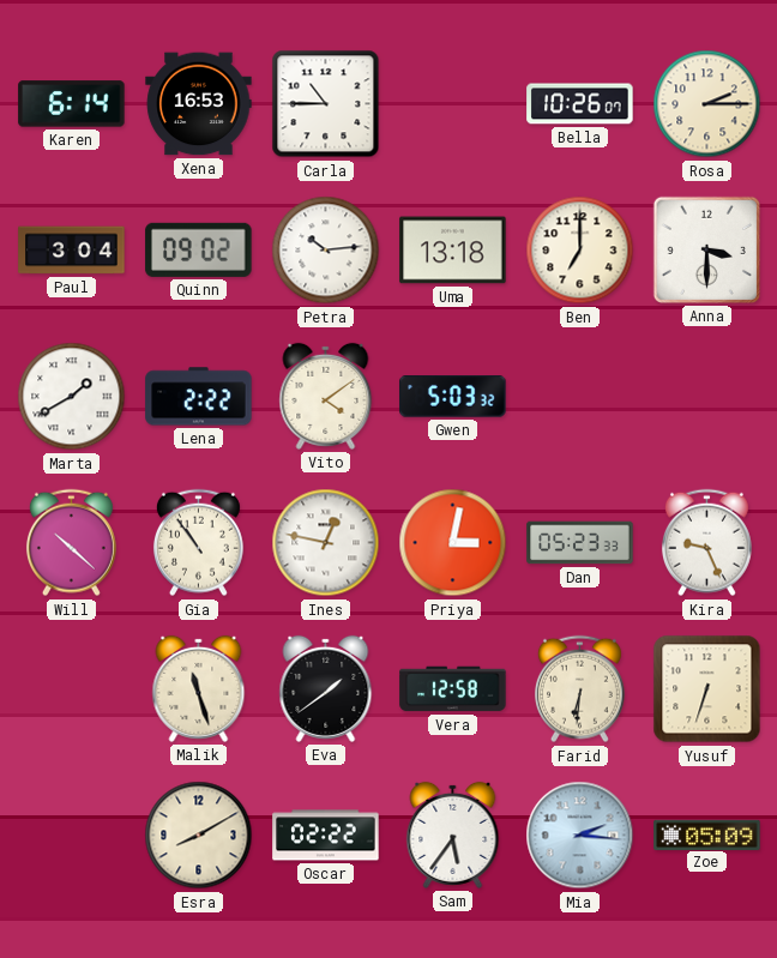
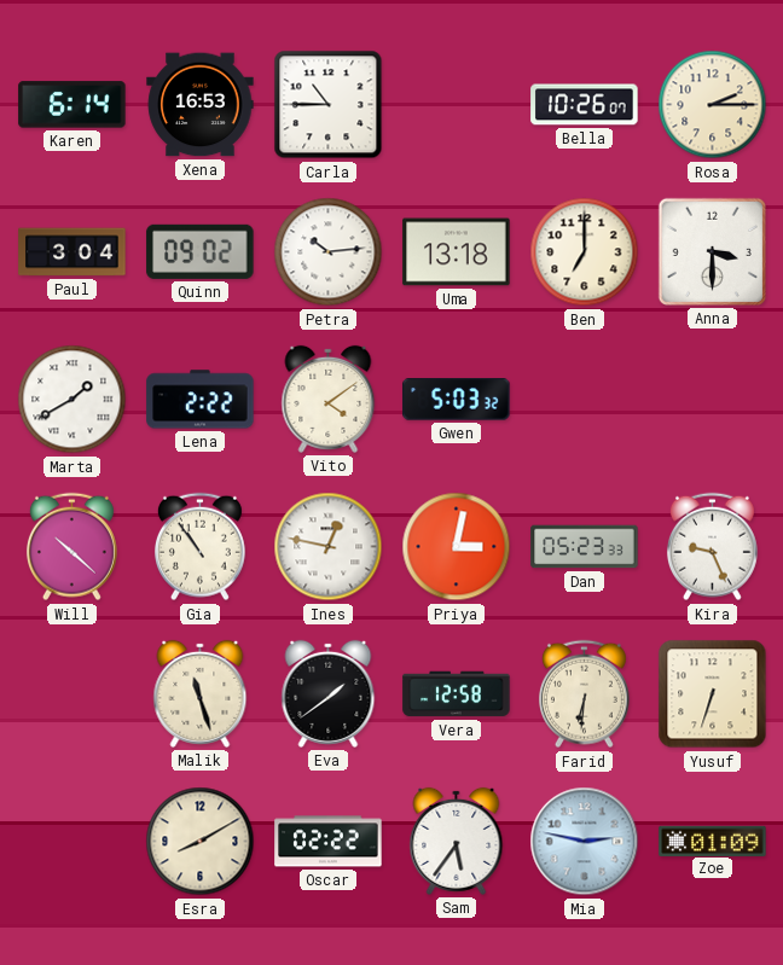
Mia: 2:16 -> 2:47
Zoe: 05:09 -> 01:09
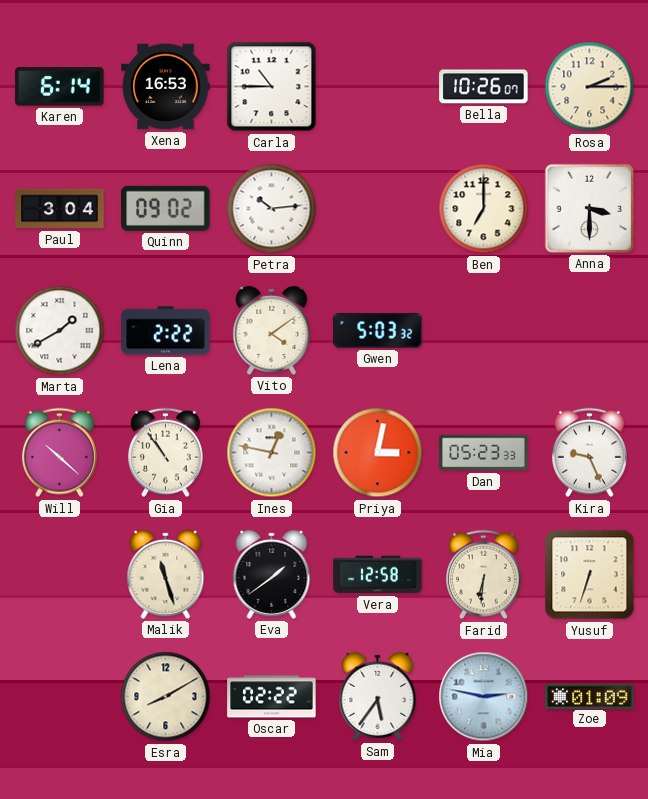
Uma: 13:18 -> none
